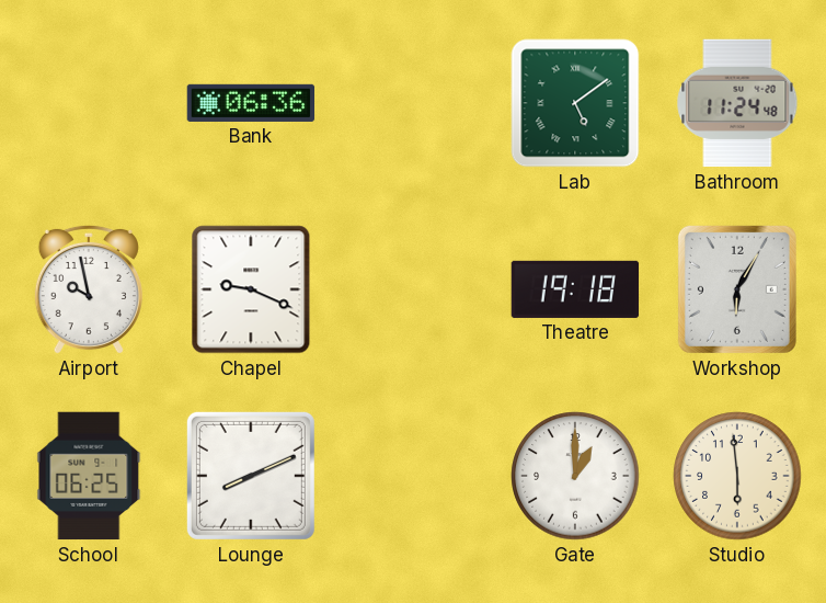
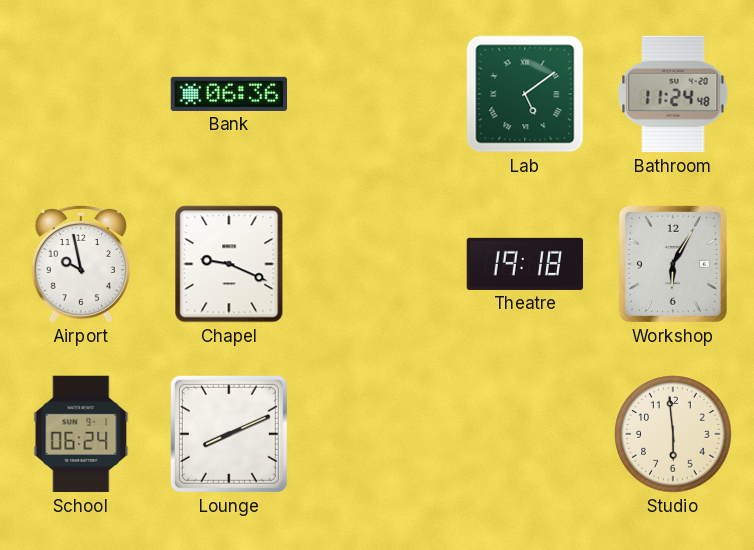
School: 06:25 -> 06:24
Gate: 1:00 -> none
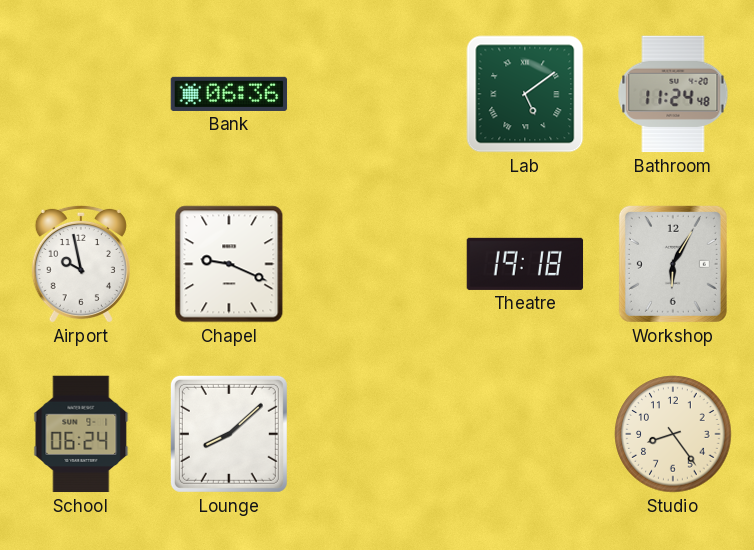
Lounge: 8:11 -> 8:08
Studio: 5:59 -> 8:24
